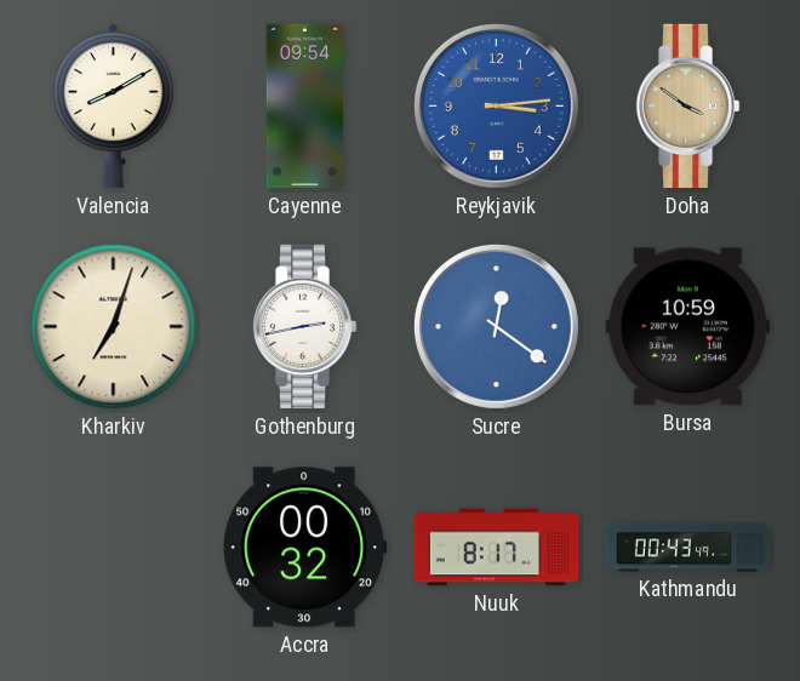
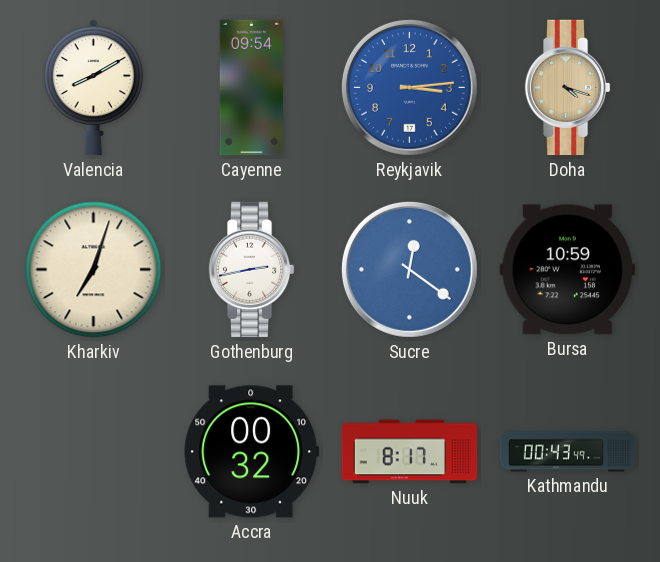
Doha: 3:51 -> 4:18
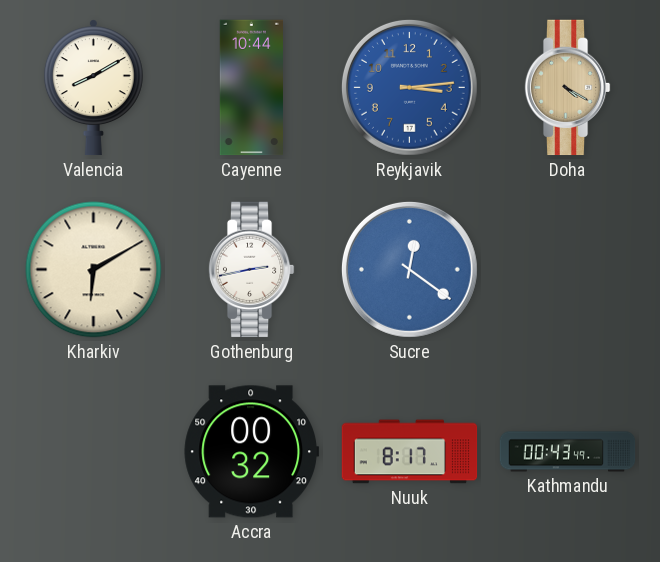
Cayenne: 09:54 -> 10:44
Doha: 4:18 -> 4:20
Kharkiv: 7:03 -> 6:10
Bursa: 10:59 -> none
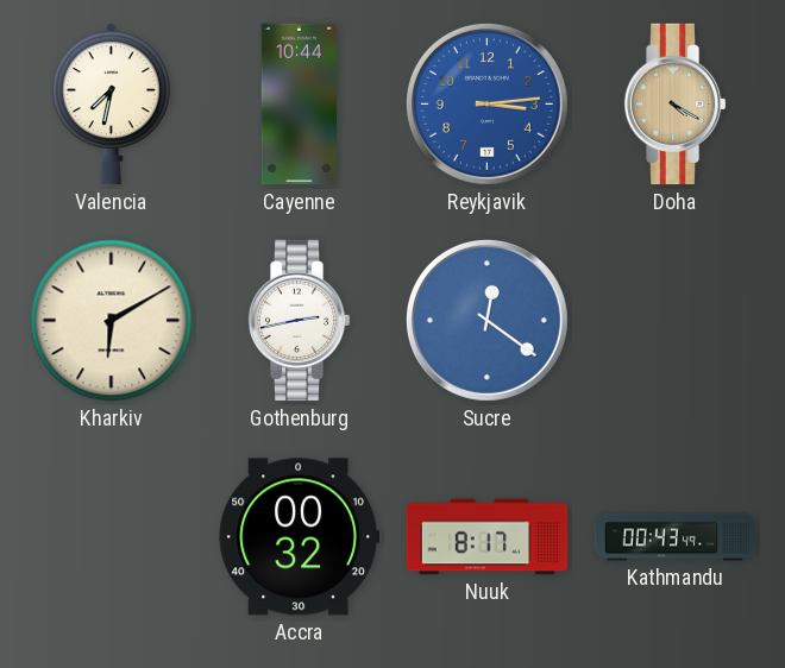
Valencia: 8:10 -> 7:32
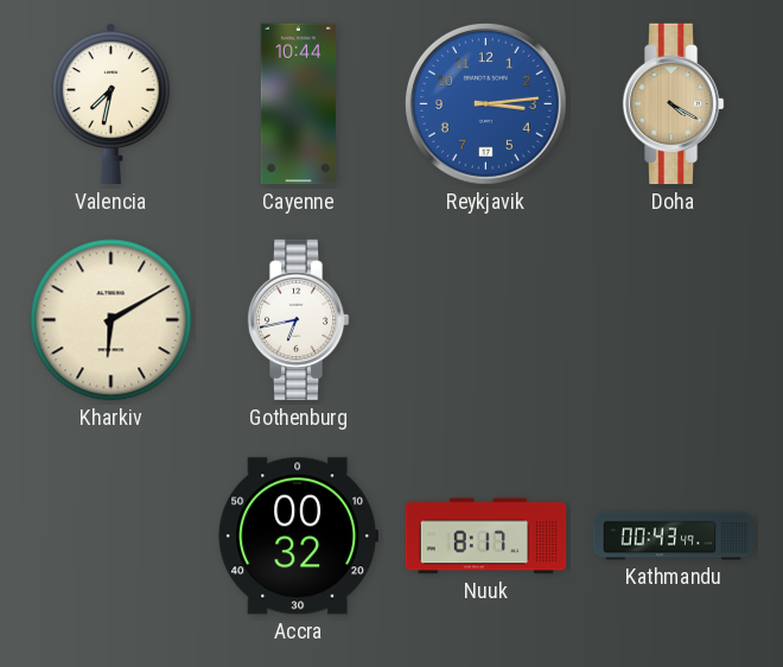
Gothenburg: 2:43 -> 6:43
Sucre: 12:21 -> none
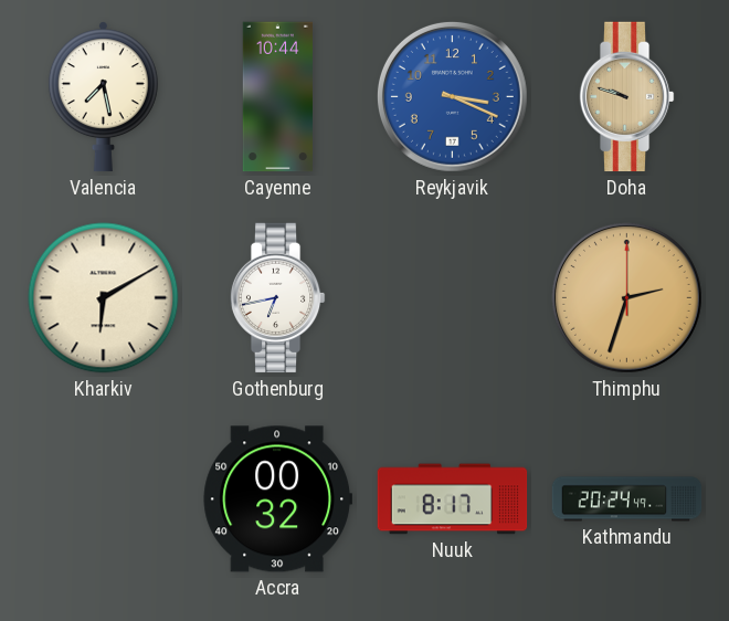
Valencia: 7:32 -> 7:28
Reykjavik: 3:14 -> 3:19
Doha: 4:20 -> 9:48
Thimphu: none -> 2:33
Kathmandu: 00:43 -> 20:24
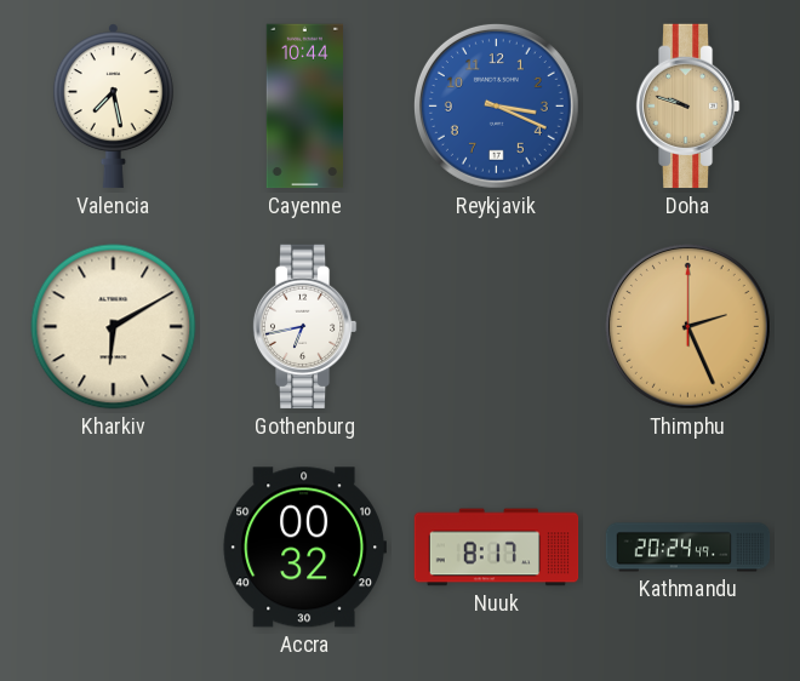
Thimphu: 2:33 -> 2:26
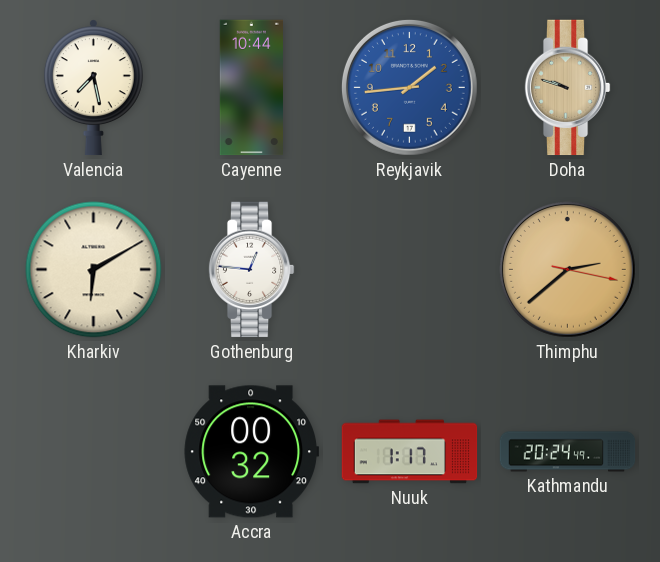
Reykjavik: 3:19 -> 1:44
Gothenburg: 6:43 -> 12:46
Thimphu: 2:26 -> 2:38
Nuuk: 8:17 -> 1:17
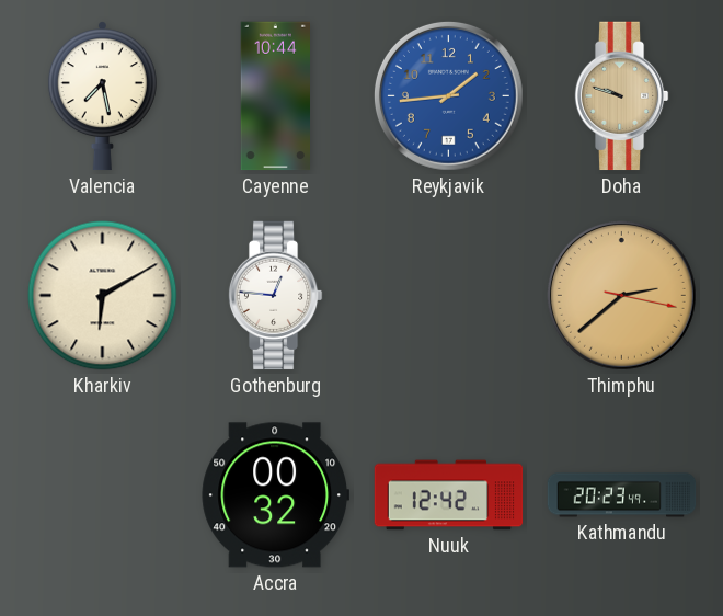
Nuuk: 1:17 -> 12:42
Kathmandu: 20:24 -> 20:23
